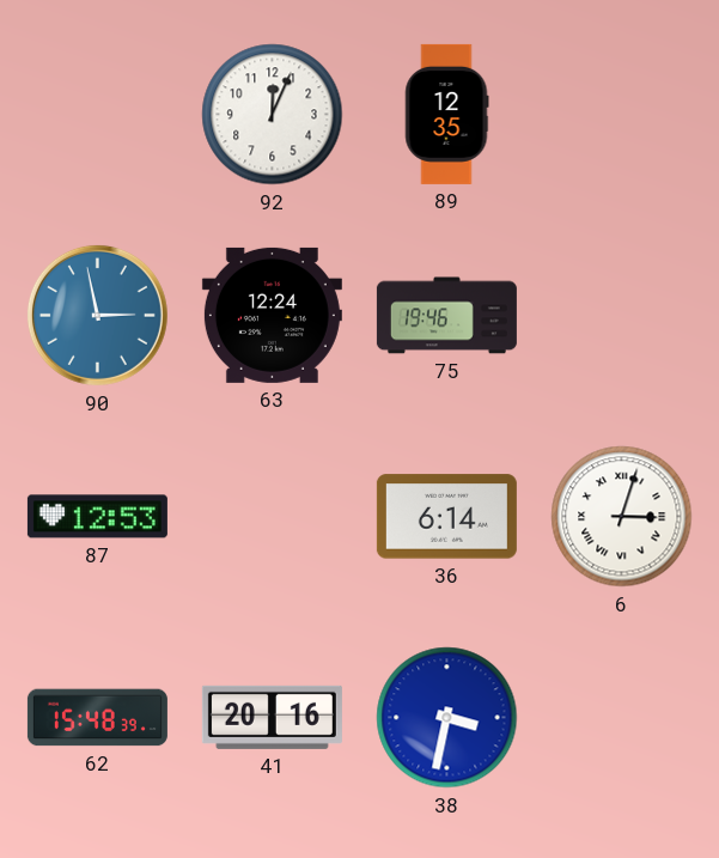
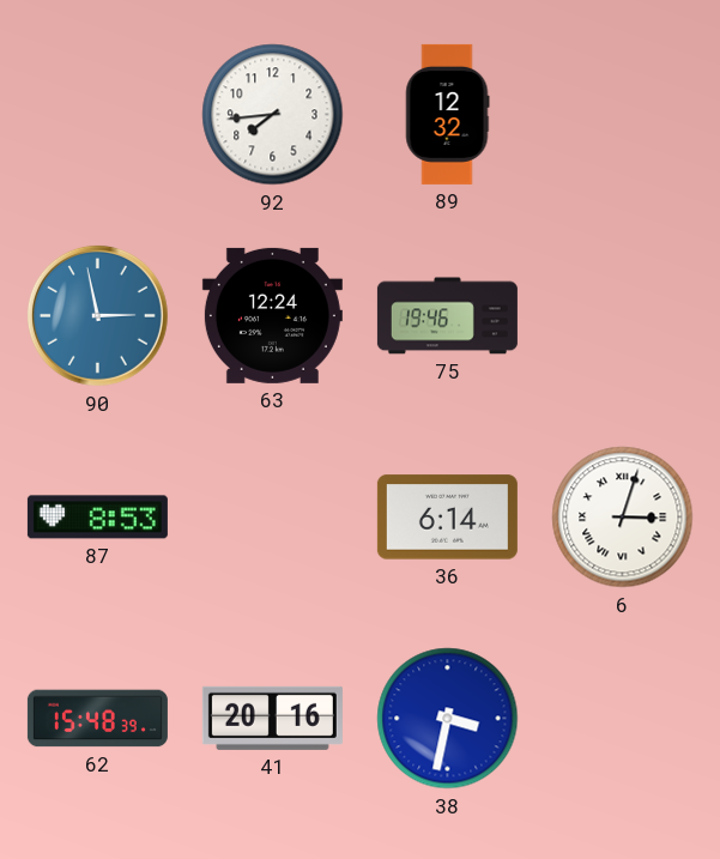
92: 12:04 -> 7:44
89: 12:35 -> 12:32
87: 12:53 -> 8:53
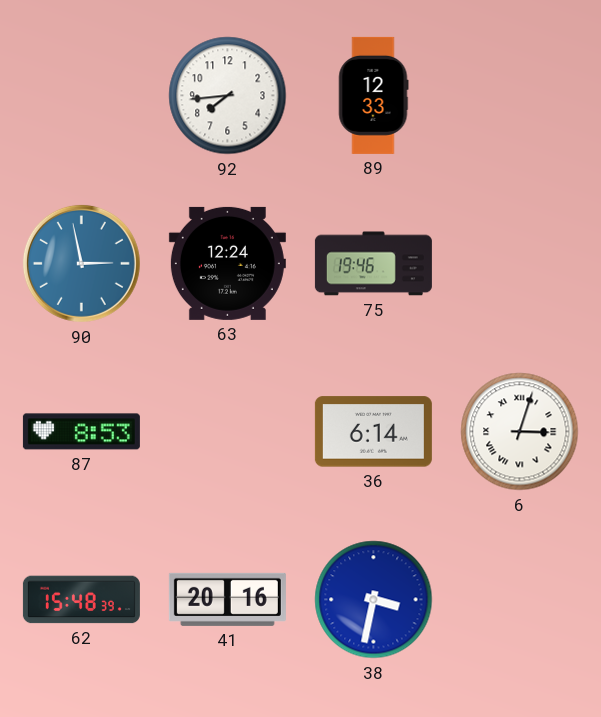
89: 12:32 -> 12:33
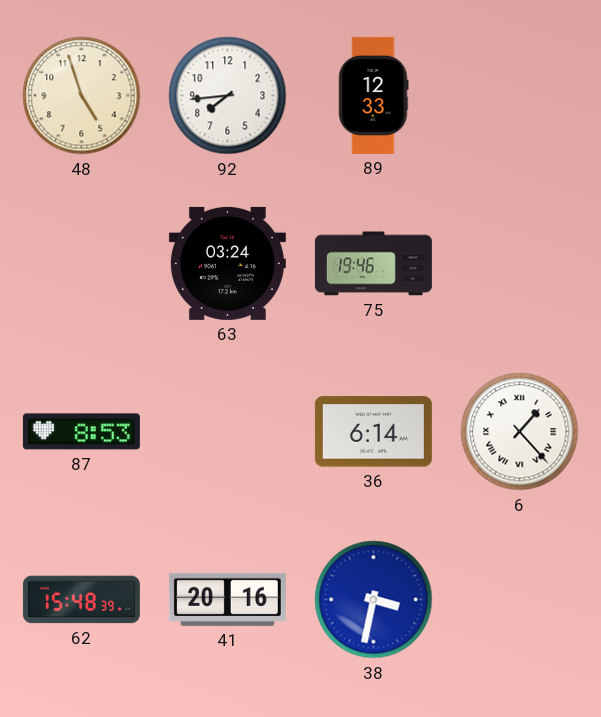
48: none -> 4:57
90: 2:58 -> none
63: 12:24 -> 03:24
6: 3:03 -> 1:23
